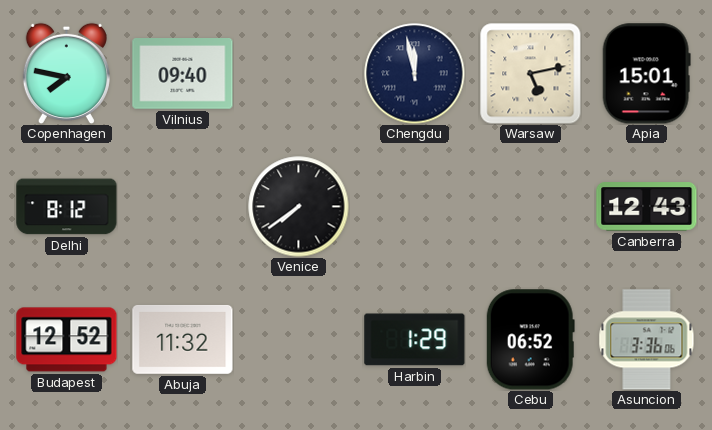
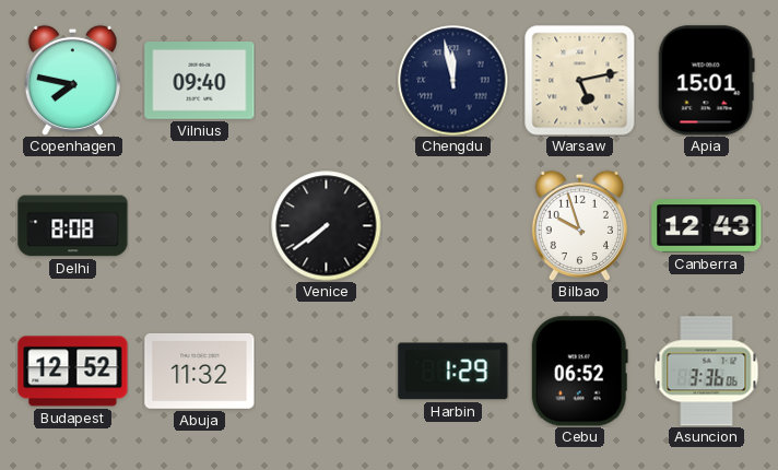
Delhi: 8:12 -> 8:08
Bilbao: none -> 9:57
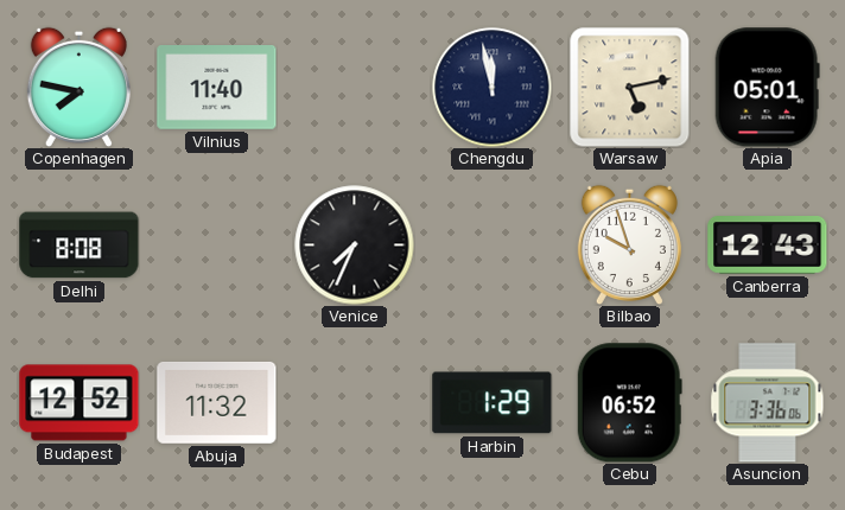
Vilnius: 09:40 -> 11:40
Apia: 15:01 -> 05:01
Venice: 7:39 -> 7:34
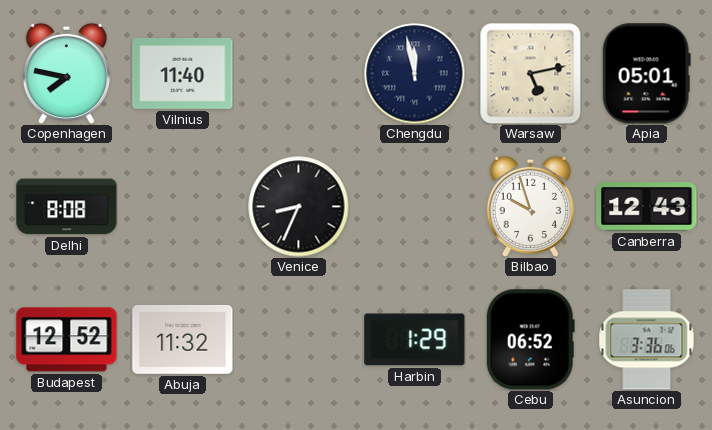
Venice: 7:34 -> 8:34
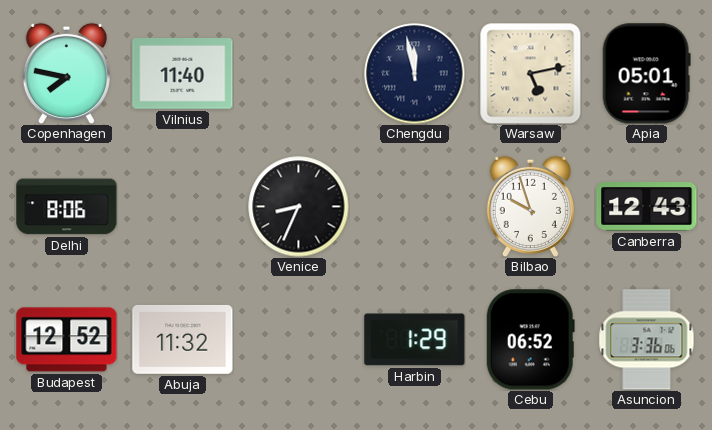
Delhi: 8:08 -> 8:06
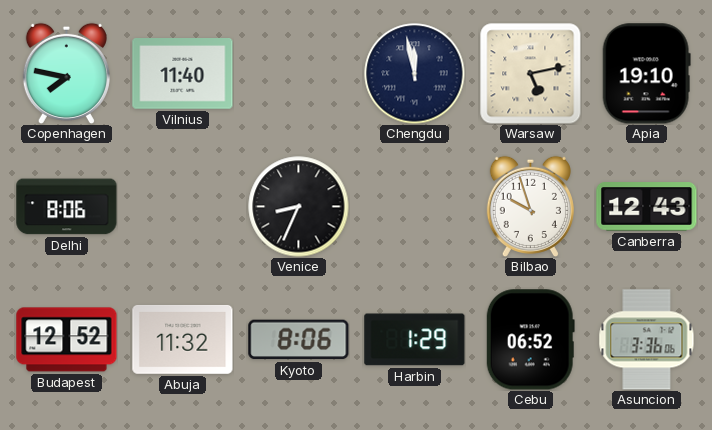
Apia: 05:01 -> 19:10
Kyoto: none -> 8:06
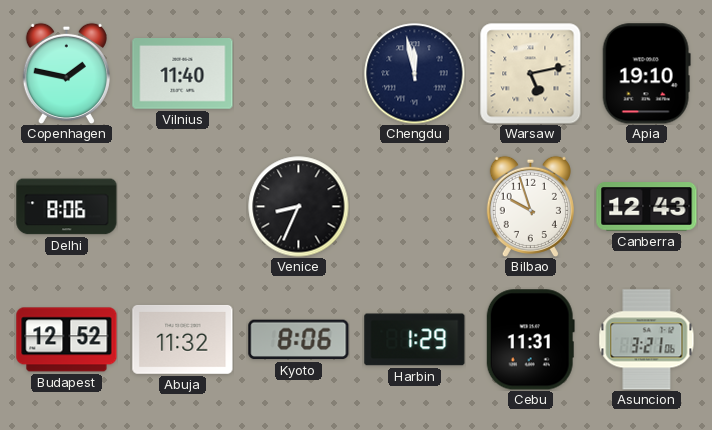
Copenhagen: 7:47 -> 1:47
Cebu: 06:52 -> 11:31
Asuncion: 3:36 -> 3:21
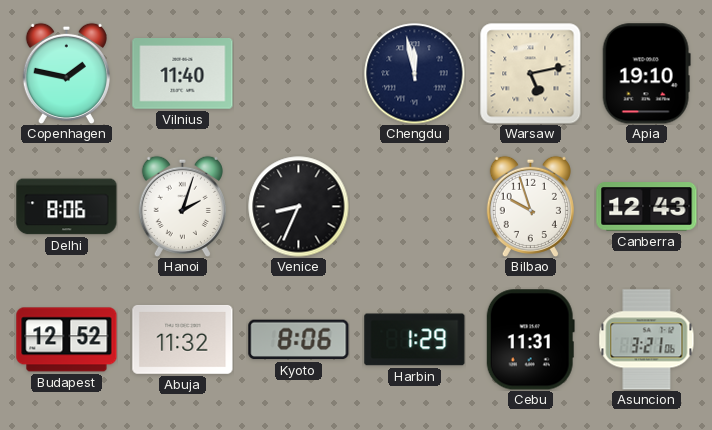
Hanoi: none -> 2:03
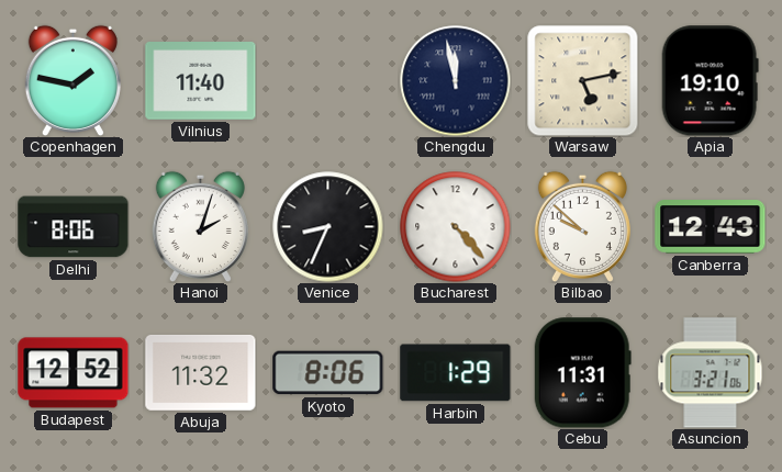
Bucharest: none -> 4:23
Bilbao: 9:57 -> 9:52
